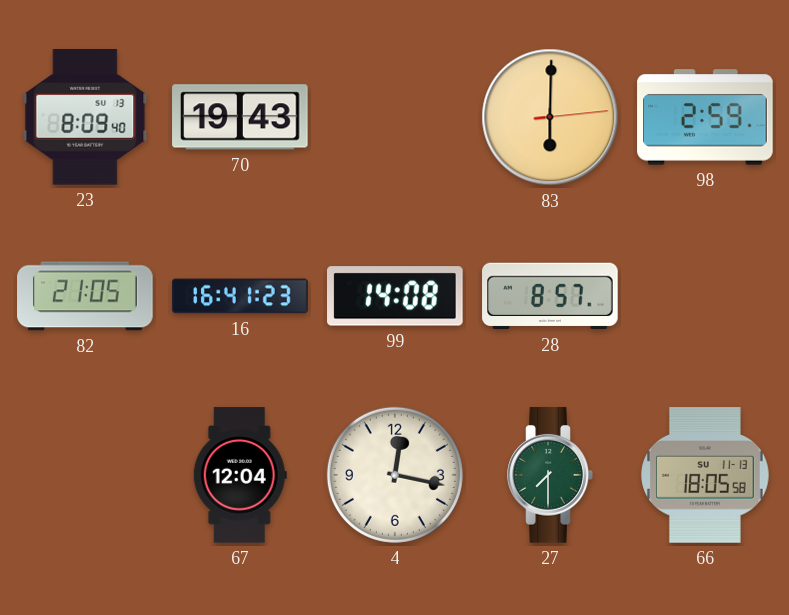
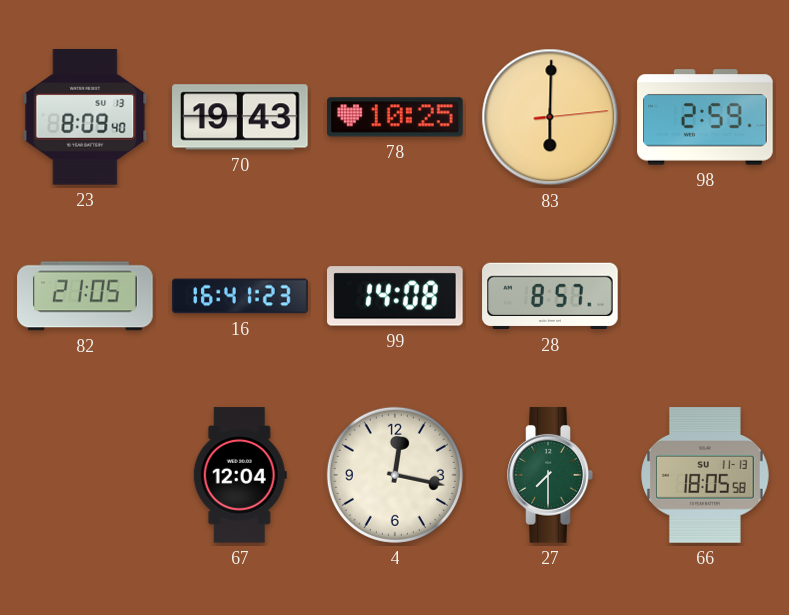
78: none -> 10:25
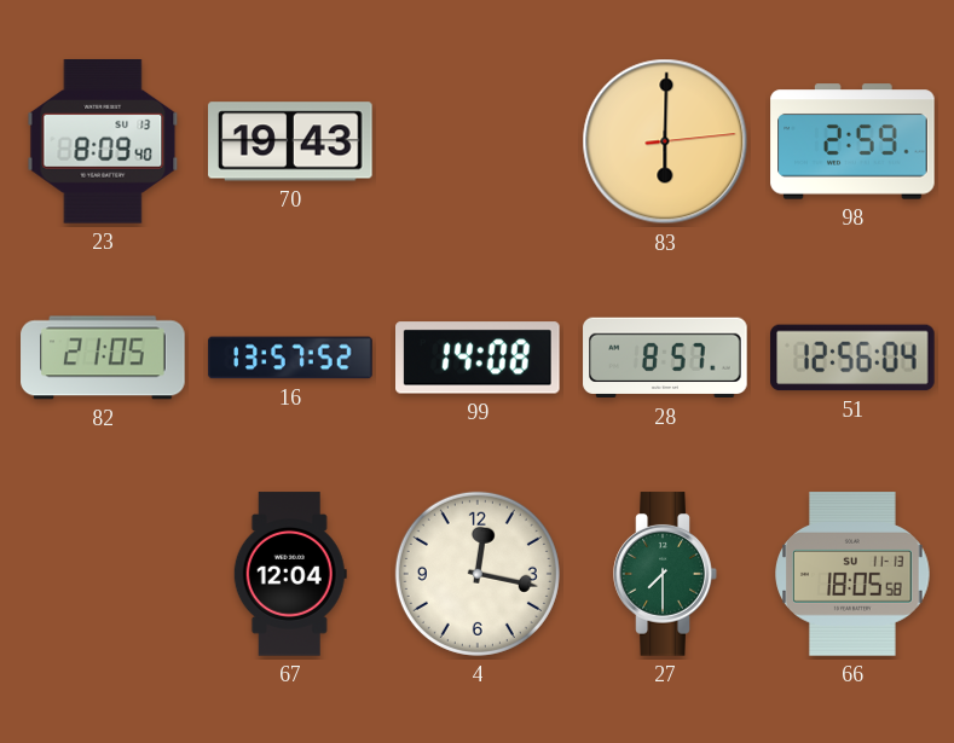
78: 10:25 -> none
16: 16:41 -> 13:57
51: none -> 12:56
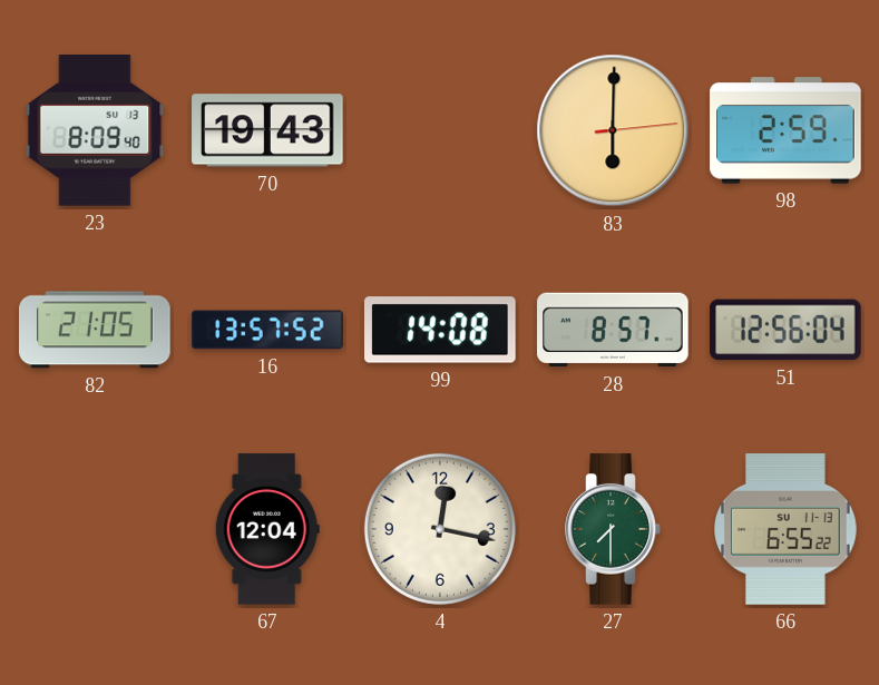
66: 18:05 -> 6:55
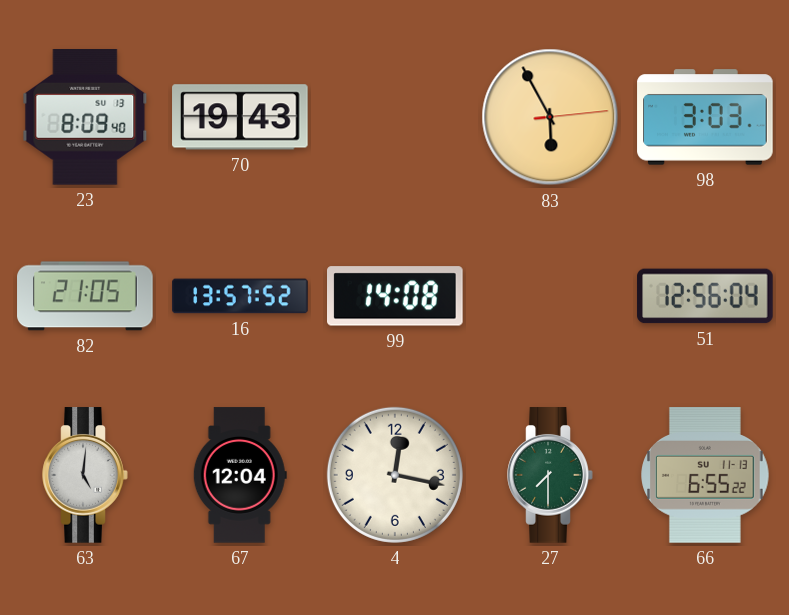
83: 6:00 -> 5:55
98: 2:59 -> 3:03
28: 8:57 -> none
63: none -> 5:01
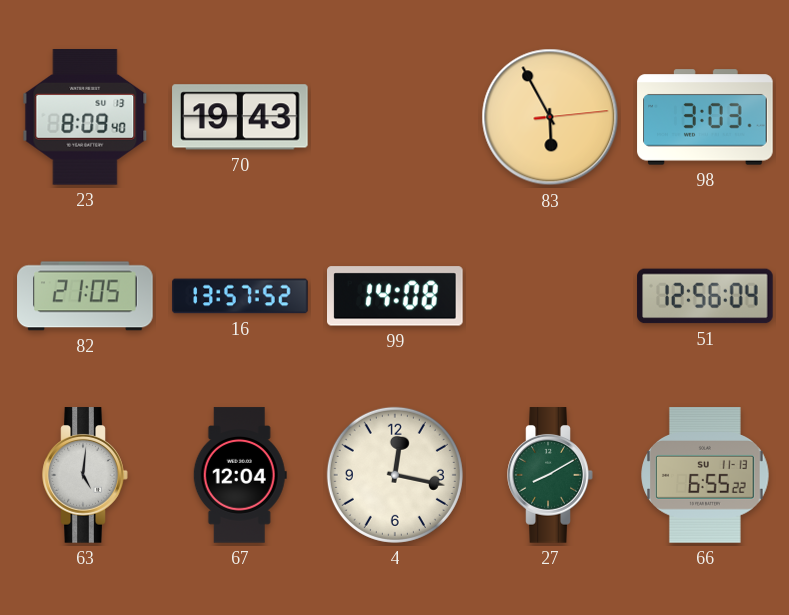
27: 7:30 -> 8:10
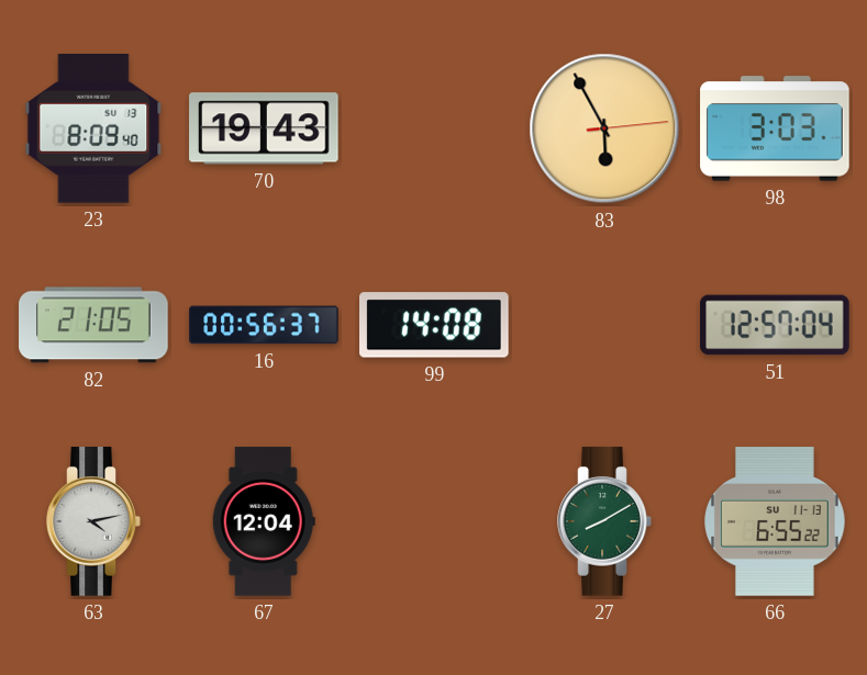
16: 13:57 -> 00:56
51: 12:56 -> 12:57
63: 5:01 -> 4:13
4: 12:17 -> none
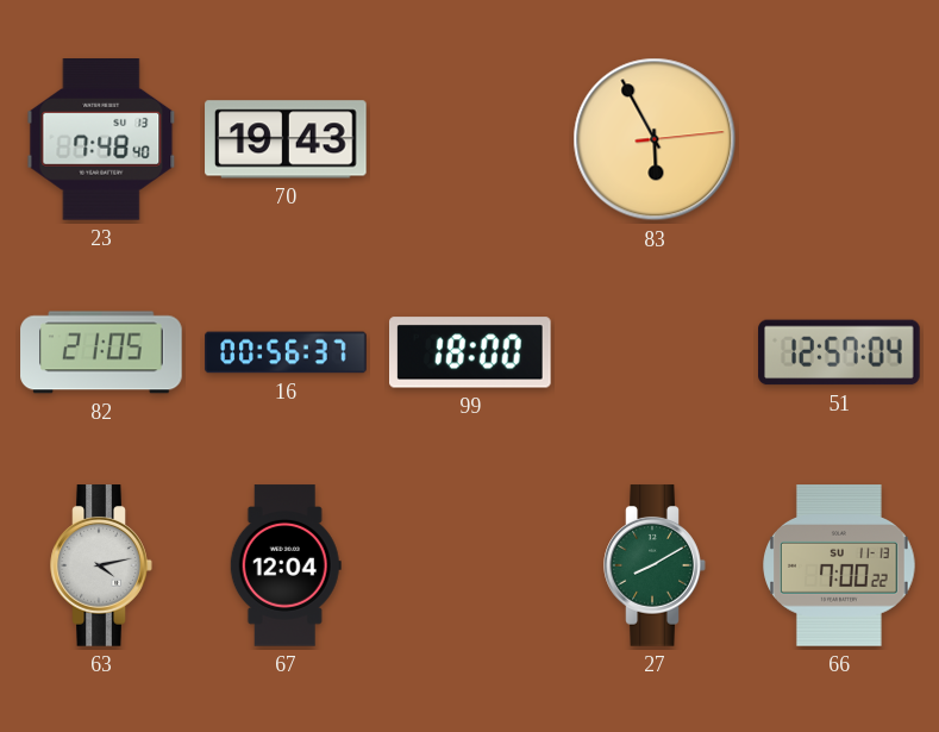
23: 8:09 -> 7:48
98: 3:03 -> none
99: 14:08 -> 18:00
66: 6:55 -> 7:00
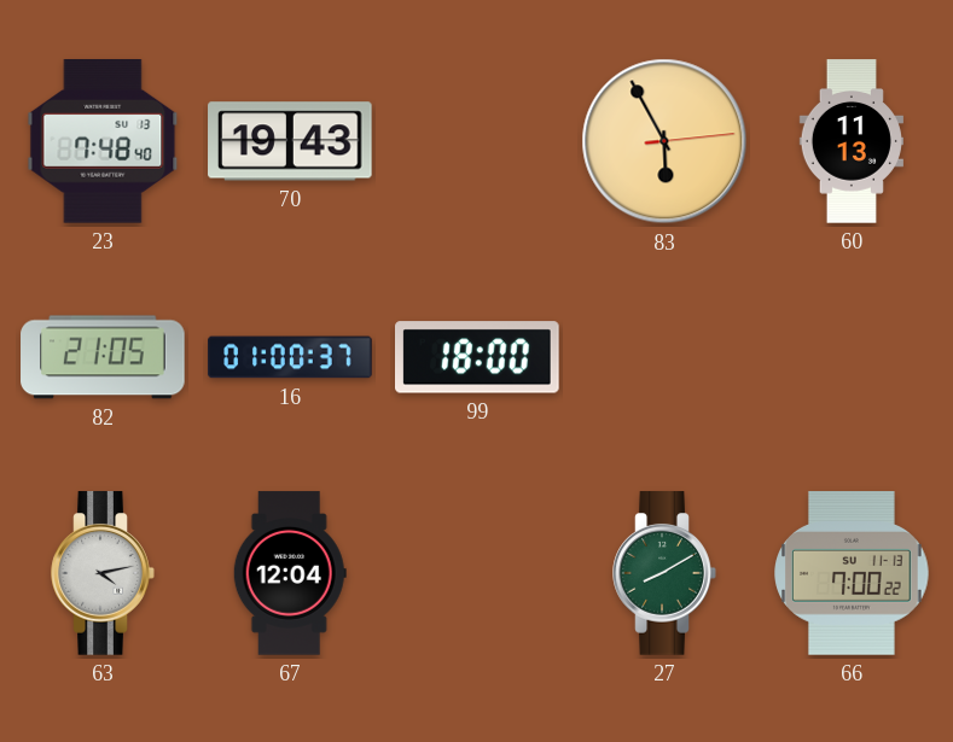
60: none -> 11:13
16: 00:56 -> 01:00
51: 12:57 -> none
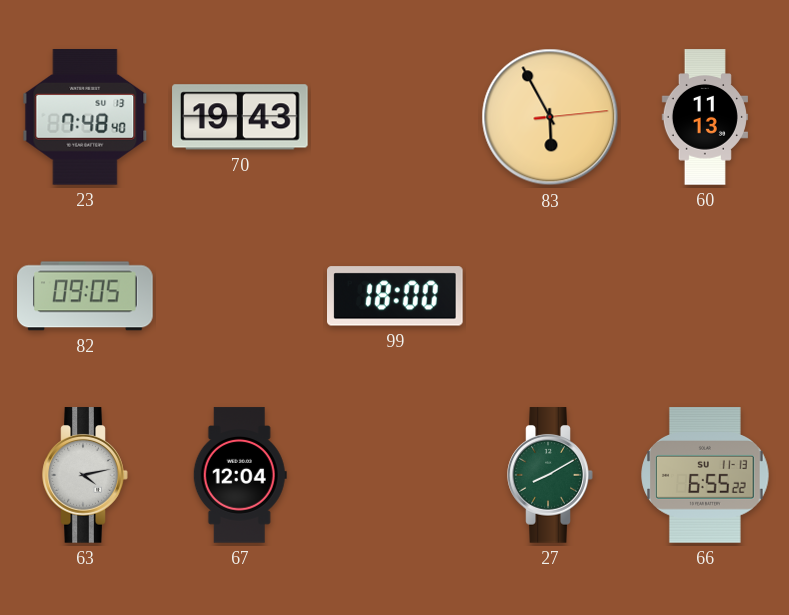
82: 21:05 -> 09:05
16: 01:00 -> none
66: 7:00 -> 6:55
